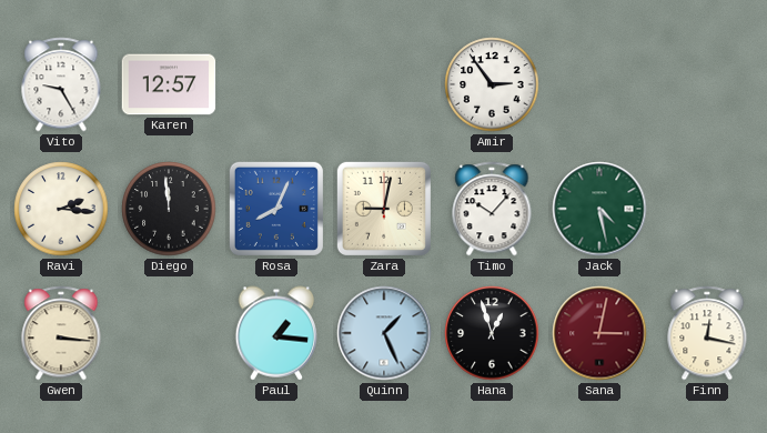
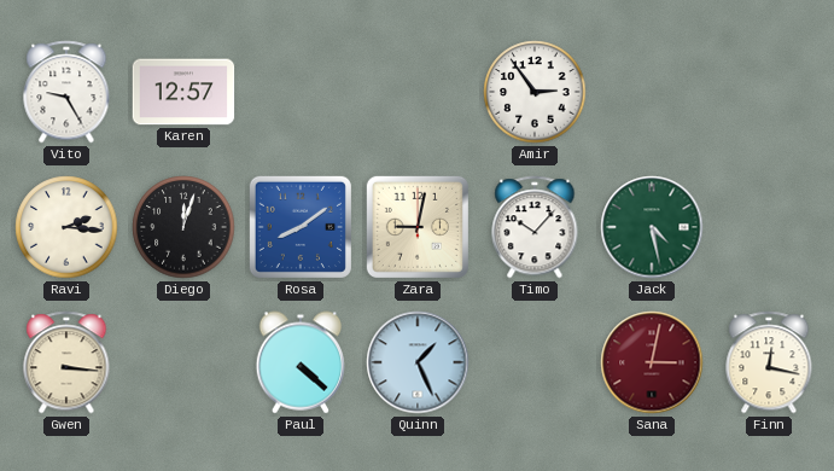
Diego: 11:59 -> 12:03
Rosa: 8:04 -> 8:09
Paul: 1:16 -> 4:22
Hana: 12:57 -> none
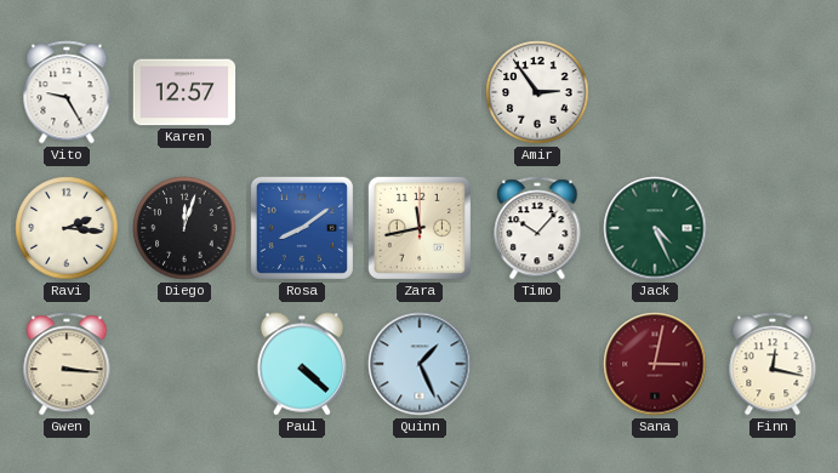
Zara: 9:02 -> 11:43
Jack: 4:28 -> 4:26
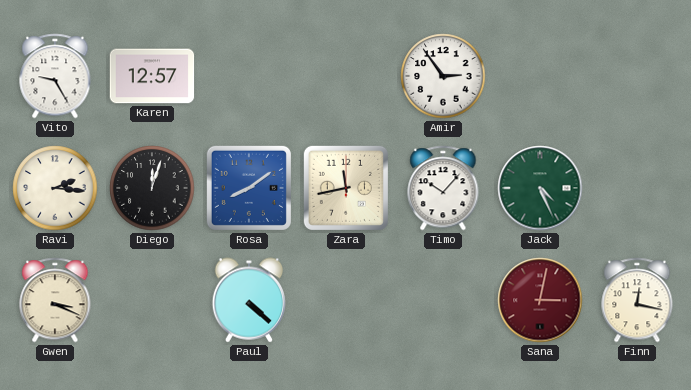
Gwen: 3:16 -> 3:19
Quinn: 1:26 -> none
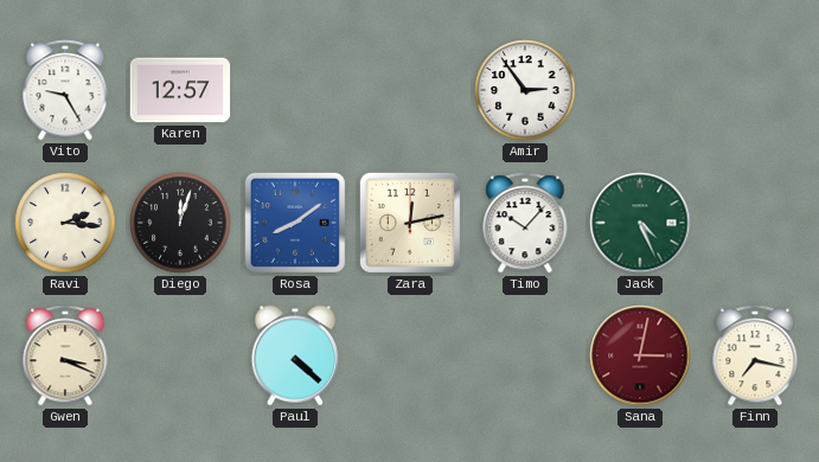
Zara: 11:43 -> 12:13
Finn: 12:17 -> 7:17
